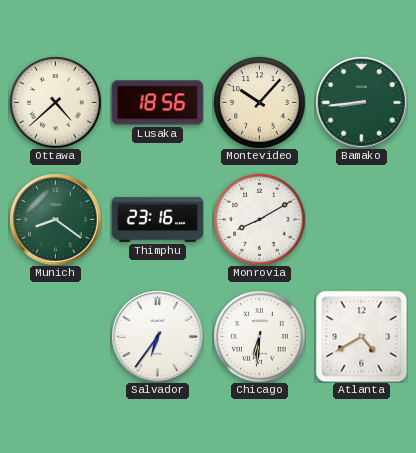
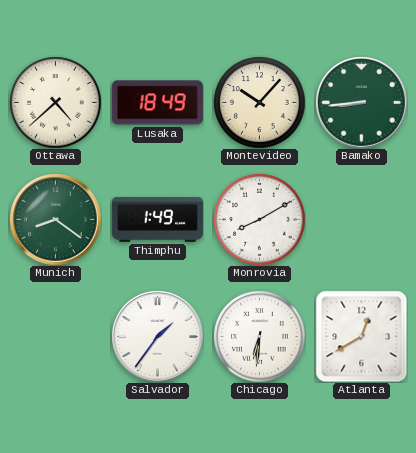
Lusaka: 18:56 -> 18:49
Thimphu: 23:16 -> 1:49
Salvador: 6:36 -> 1:36
Atlanta: 4:40 -> 12:40
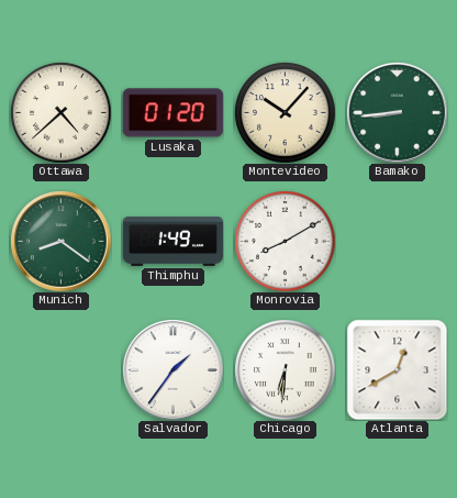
Lusaka: 18:49 -> 01:20
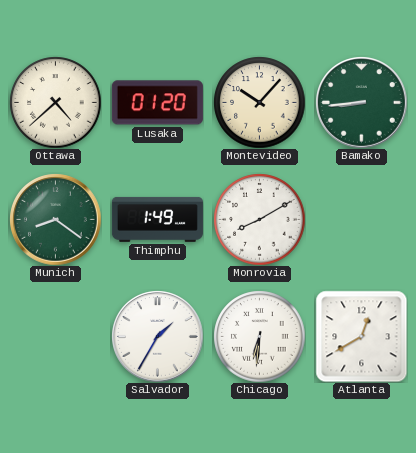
Salvador: 1:36 -> 1:35
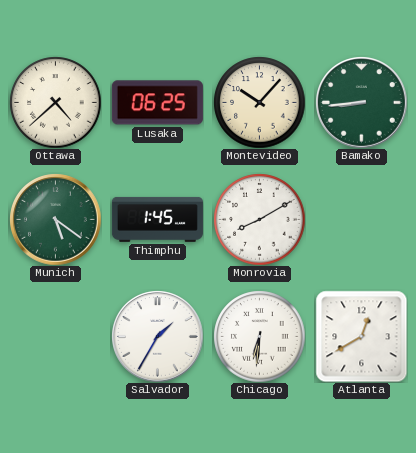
Lusaka: 01:20 -> 06:25
Munich: 8:21 -> 5:21
Thimphu: 1:49 -> 1:45
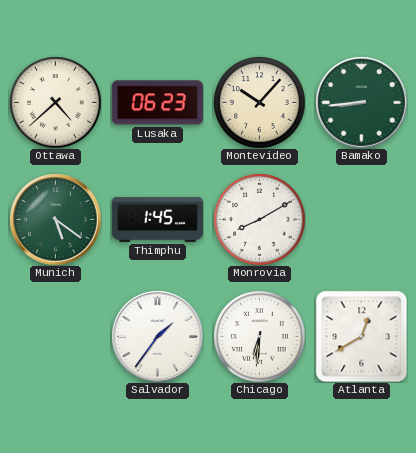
Lusaka: 06:25 -> 06:23
Salvador: 1:35 -> 1:36
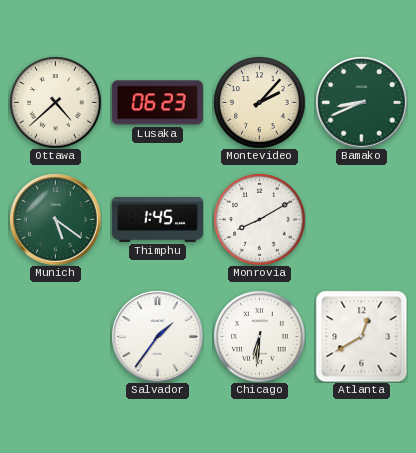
Montevideo: 10:07 -> 2:07
Bamako: 8:44 -> 8:41
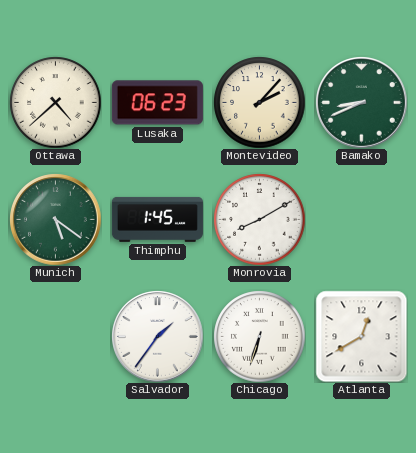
Chicago: 6:31 -> 6:33
